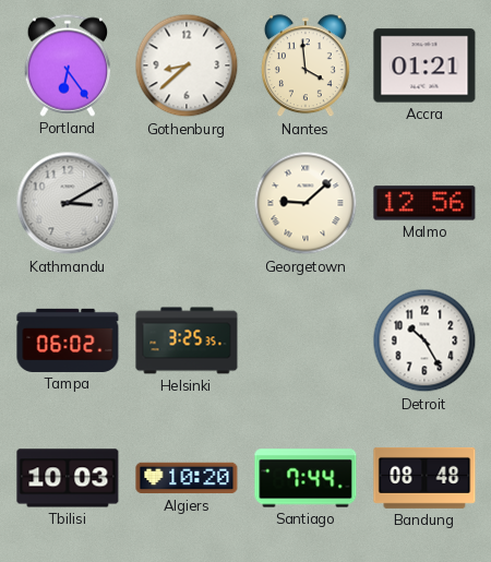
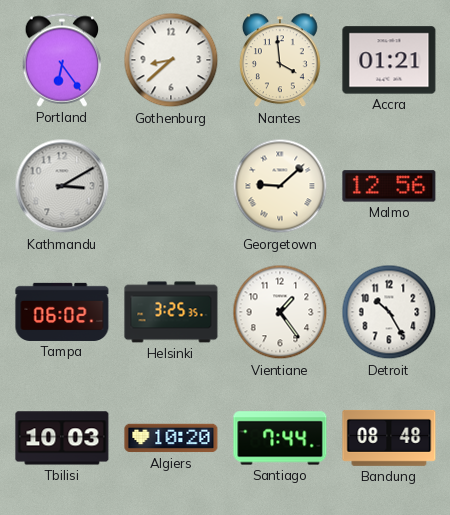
Vientiane: none -> 1:24
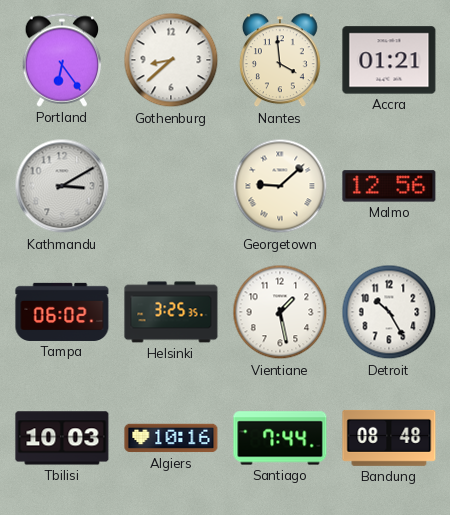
Vientiane: 1:24 -> 1:28
Algiers: 10:20 -> 10:16
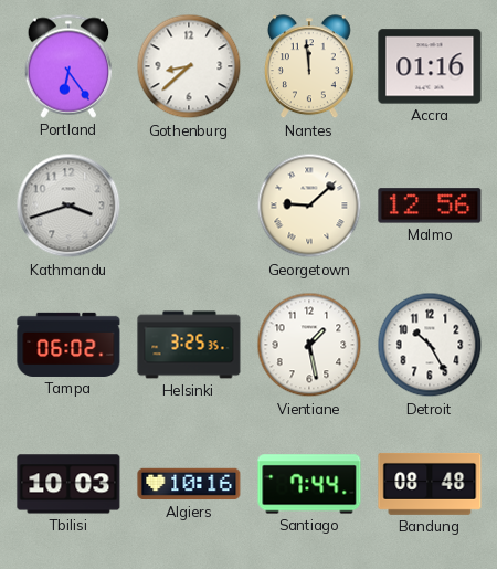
Nantes: 3:59 -> 11:59
Accra: 01:21 -> 01:16
Kathmandu: 3:10 -> 3:42
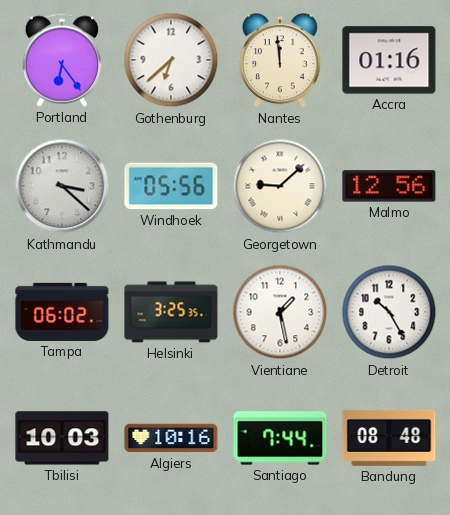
Gothenburg: 8:38 -> 6:38
Kathmandu: 3:42 -> 3:22
Windhoek: none -> 05:56
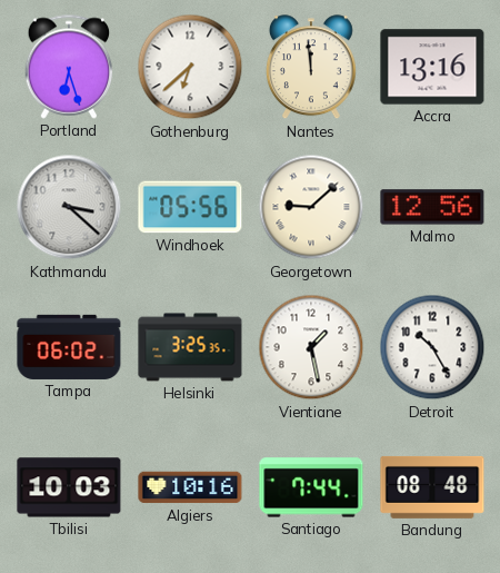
Portland: 6:24 -> 6:27
Accra: 01:16 -> 13:16
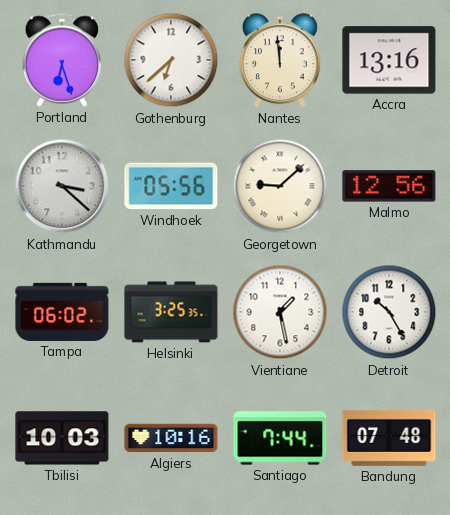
Bandung: 08:48 -> 07:48
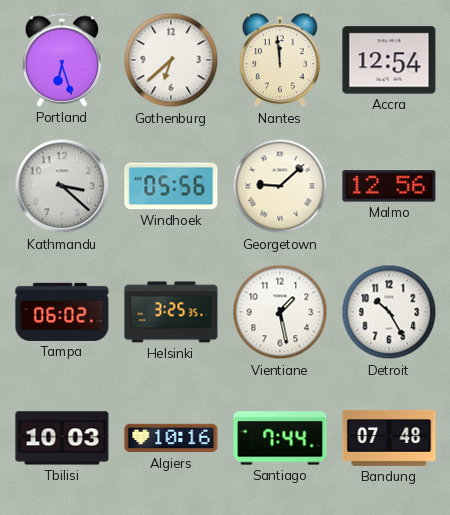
Accra: 13:16 -> 12:54
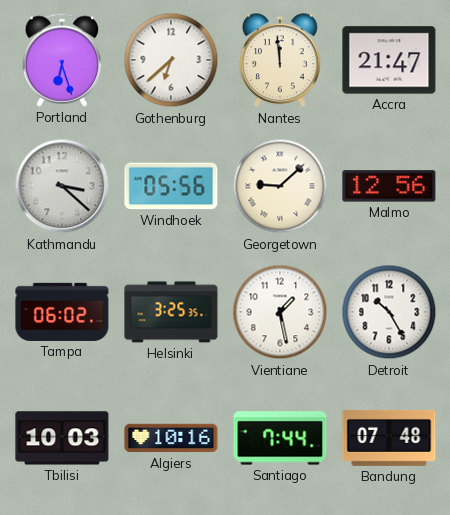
Accra: 12:54 -> 21:47
